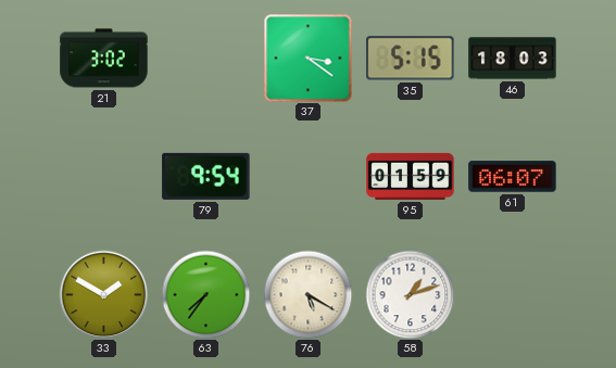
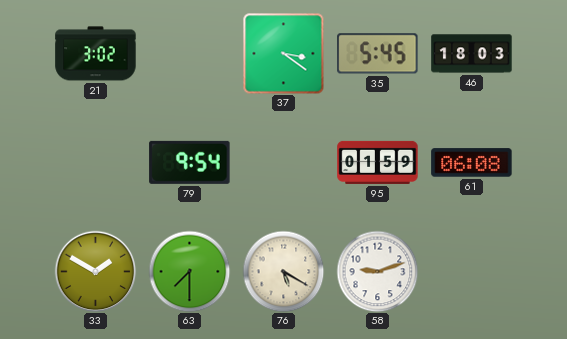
35: 5:15 -> 5:45
61: 06:07 -> 06:08
63: 7:36 -> 7:30
58: 1:12 -> 9:12
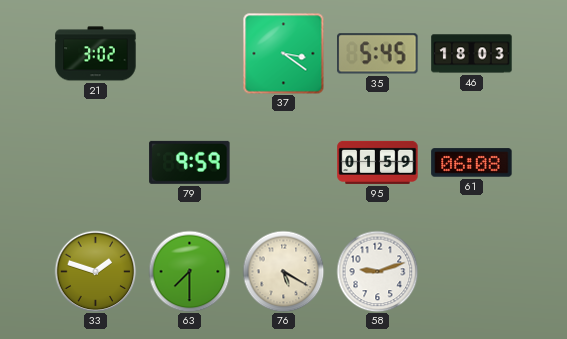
79: 9:54 -> 9:59
33: 1:50 -> 1:48
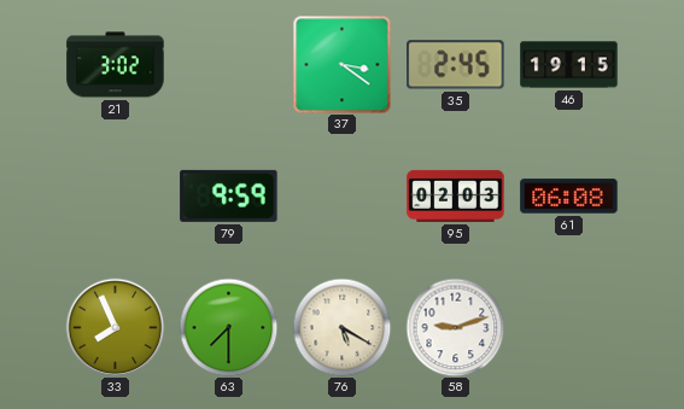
35: 5:45 -> 2:45
46: 18:03 -> 19:15
95: 01:59 -> 02:03
33: 1:48 -> 7:56
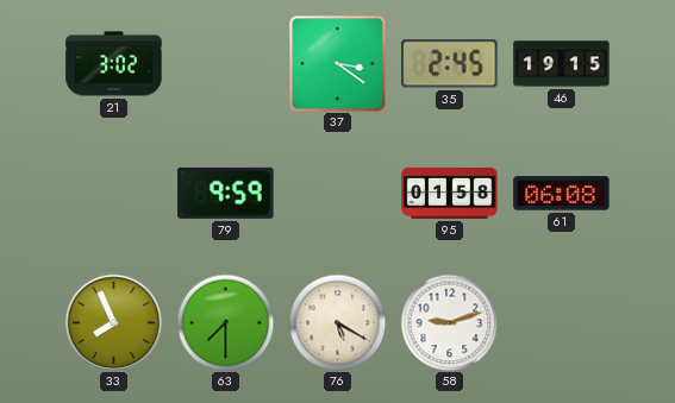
95: 02:03 -> 01:58
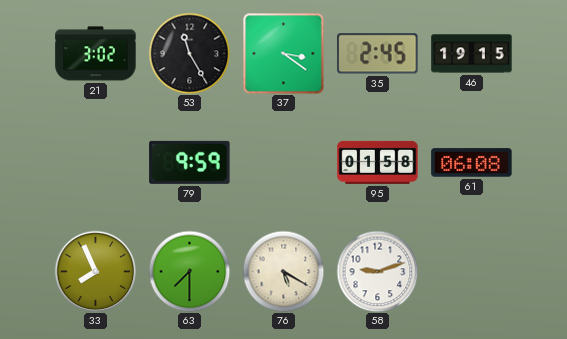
53: none -> 11:25
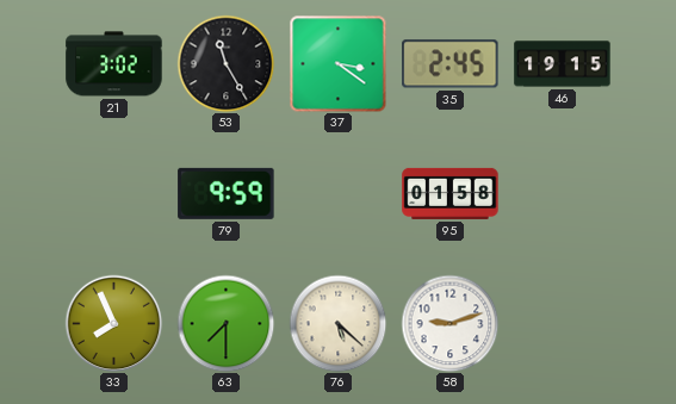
61: 06:08 -> none
76: 5:20 -> 5:22
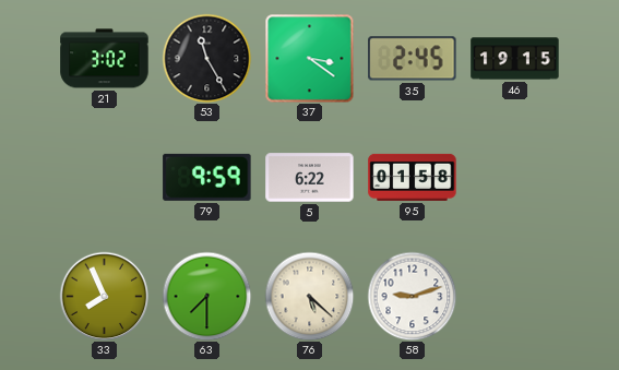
5: none -> 6:22
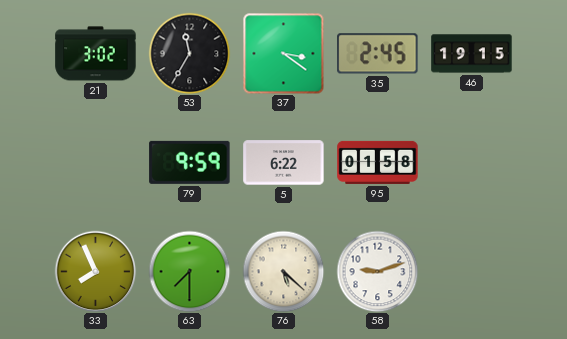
53: 11:25 -> 11:35
